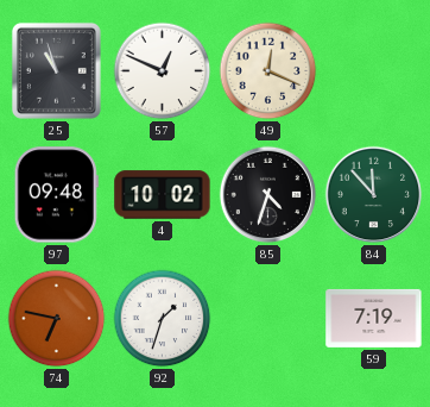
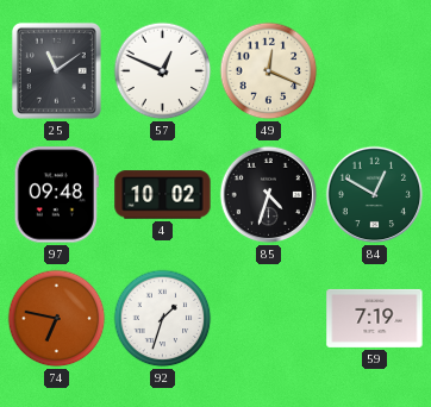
25: 10:57 -> 11:09
84: 11:53 -> 12:50
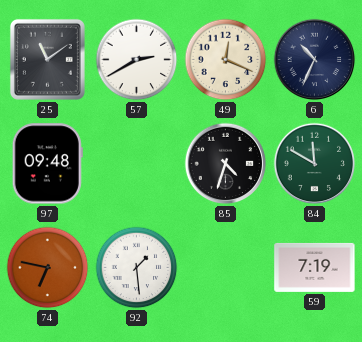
57: 12:49 -> 2:40
6: none -> 10:34
4: 10:02 -> none
84: 12:50 -> 11:50
92: 1:33 -> 1:29
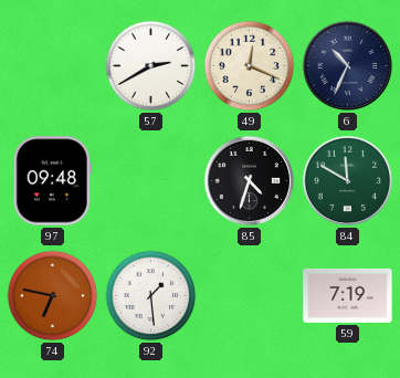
25: 11:09 -> none
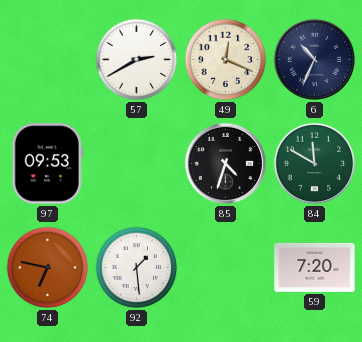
97: 09:48 -> 09:53
59: 7:19 -> 7:20
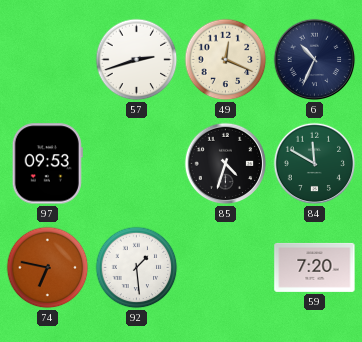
57: 2:40 -> 2:42
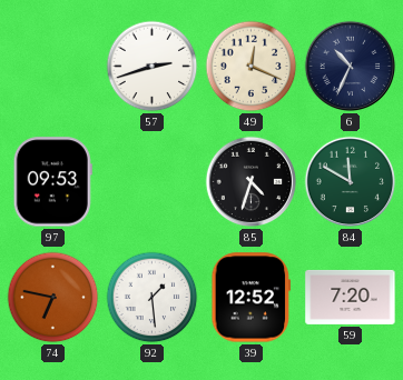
39: none -> 12:52
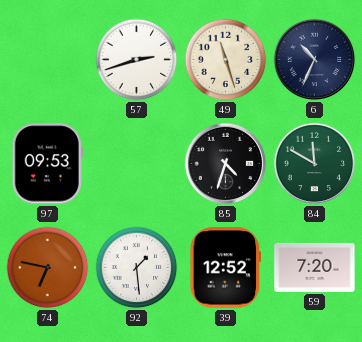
49: 12:19 -> 11:27
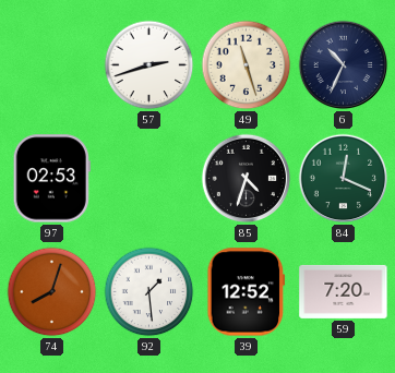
97: 09:53 -> 02:53
84: 11:50 -> 12:19
74: 6:47 -> 8:03
